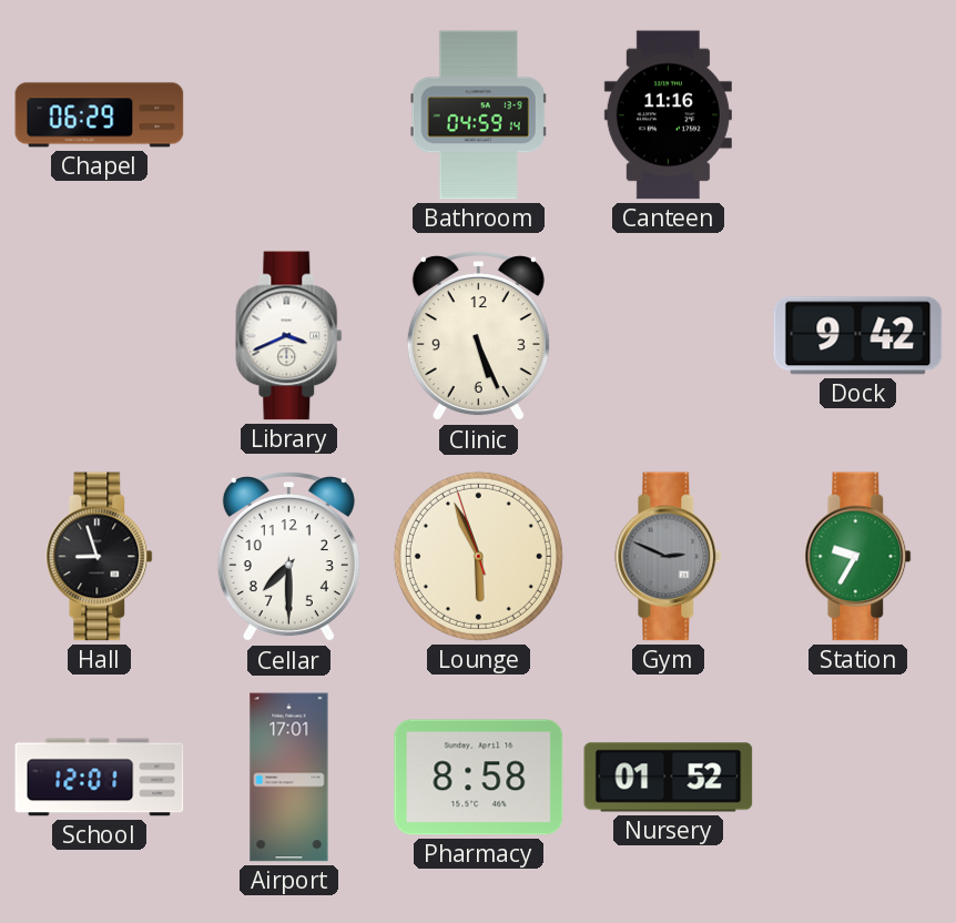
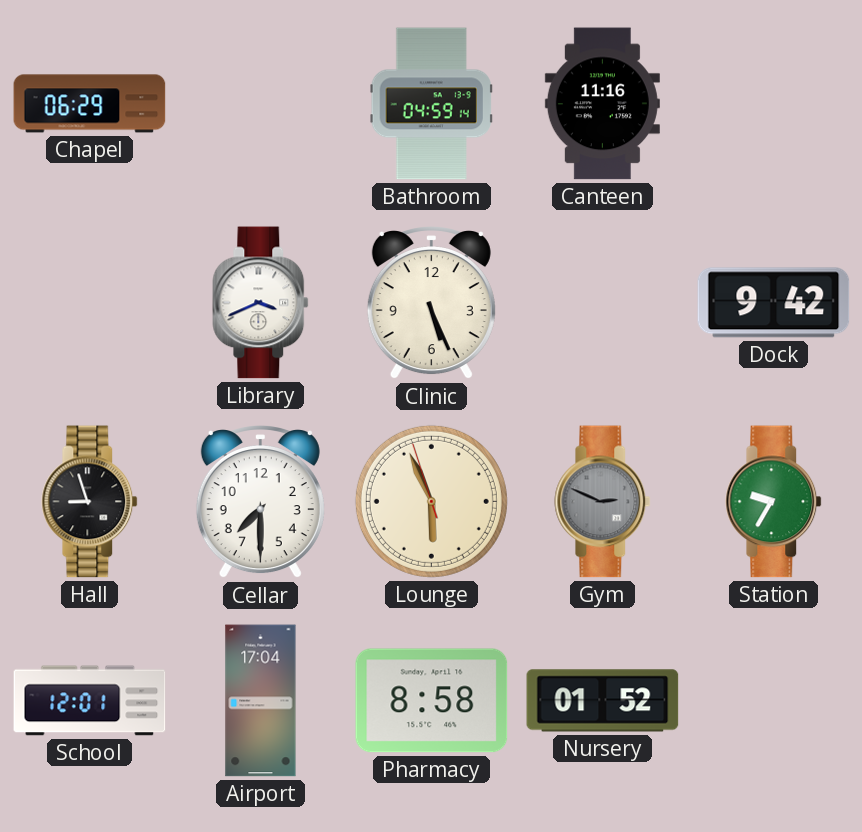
Airport: 17:01 -> 17:04
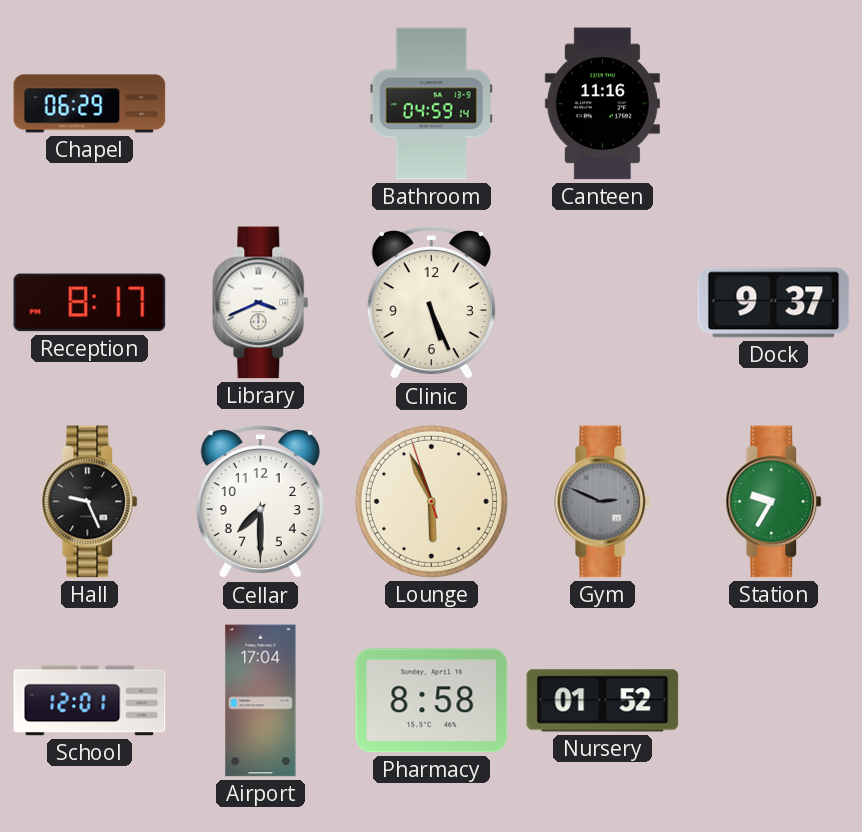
Reception: none -> 8:17
Dock: 9:42 -> 9:37
Hall: 8:57 -> 9:26
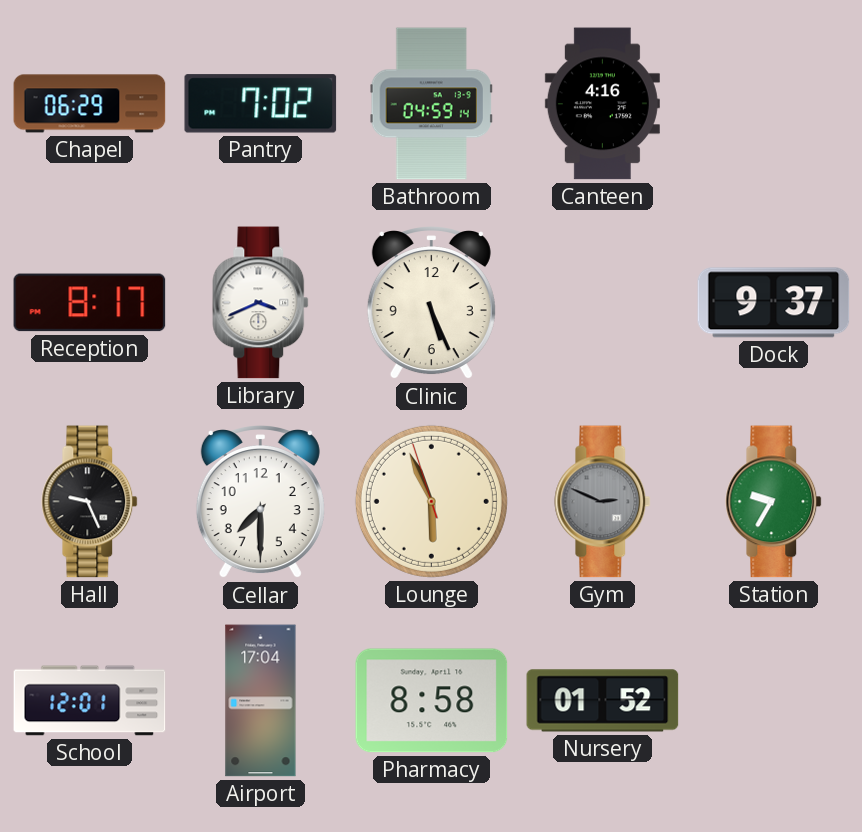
Pantry: none -> 7:02
Canteen: 11:16 -> 4:16
